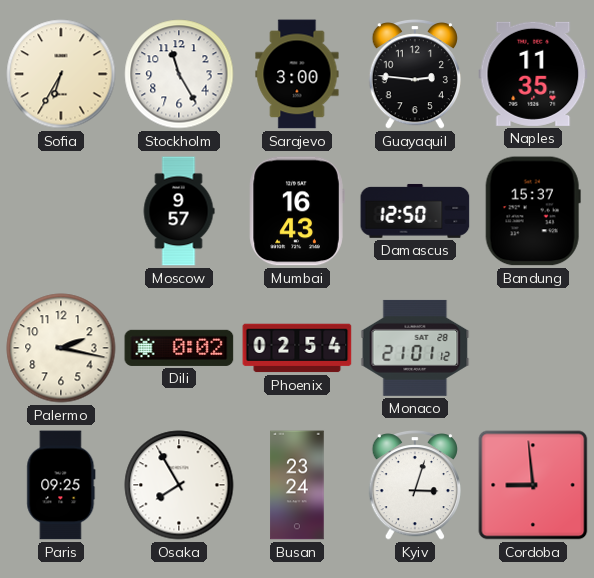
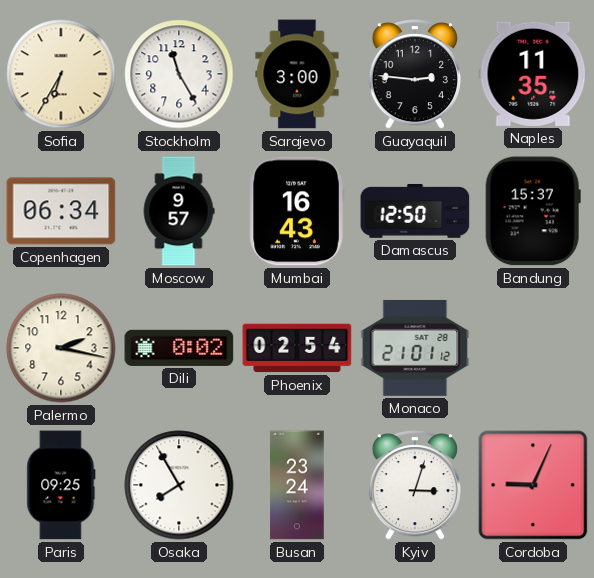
Copenhagen: none -> 06:34
Cordoba: 8:59 -> 9:04
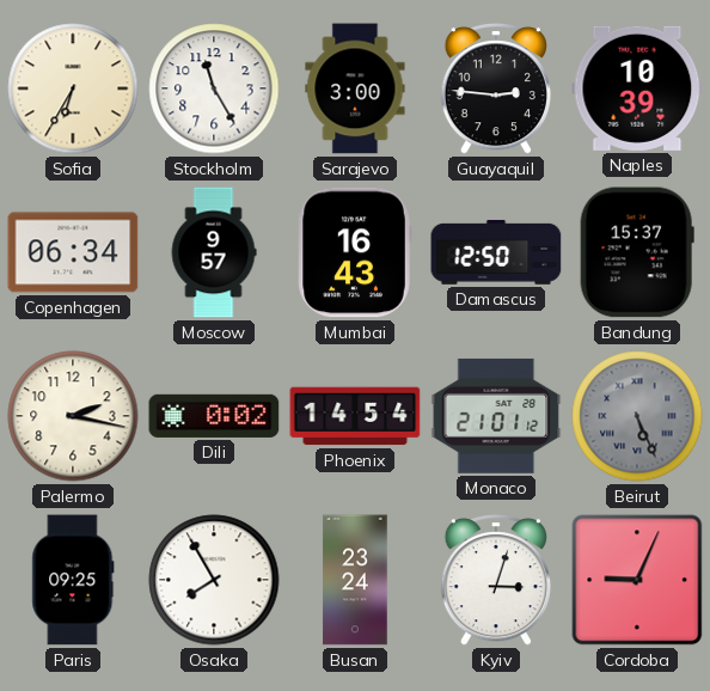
Naples: 11:35 -> 10:39
Phoenix: 02:54 -> 14:54
Beirut: none -> 5:26
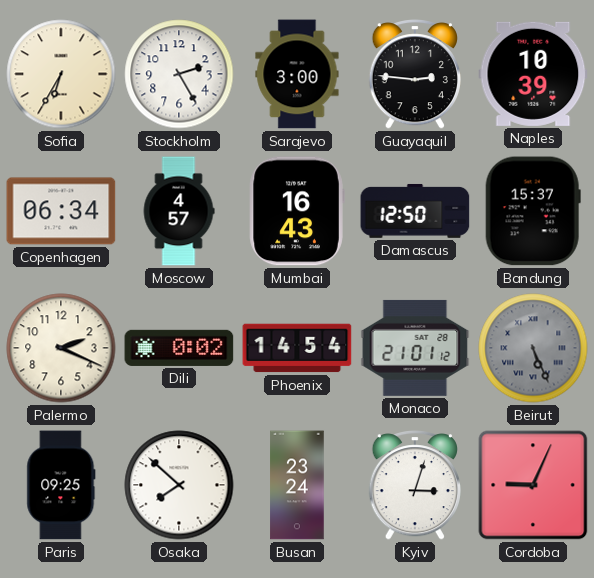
Stockholm: 11:25 -> 2:25
Moscow: 9:57 -> 4:57
Palermo: 2:17 -> 2:19
Osaka: 7:55 -> 7:52
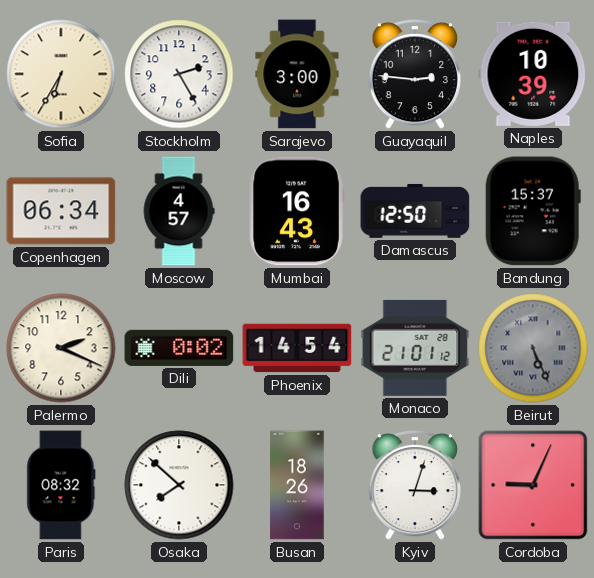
Paris: 09:25 -> 08:32
Busan: 23:24 -> 18:26
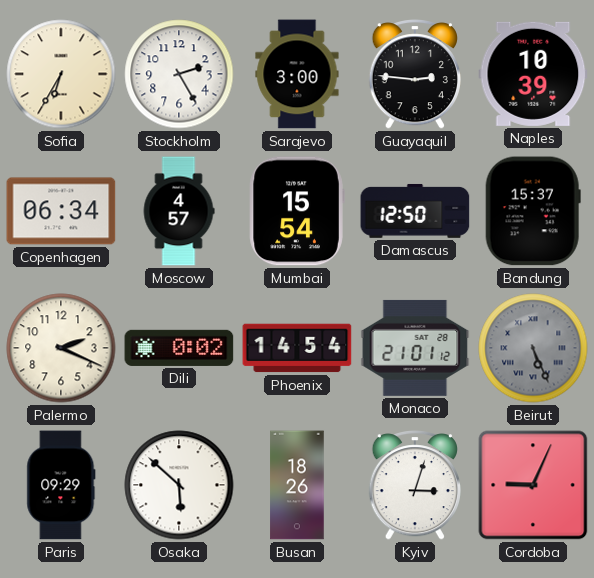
Mumbai: 16:43 -> 15:54
Paris: 08:32 -> 09:29
Osaka: 7:52 -> 5:52
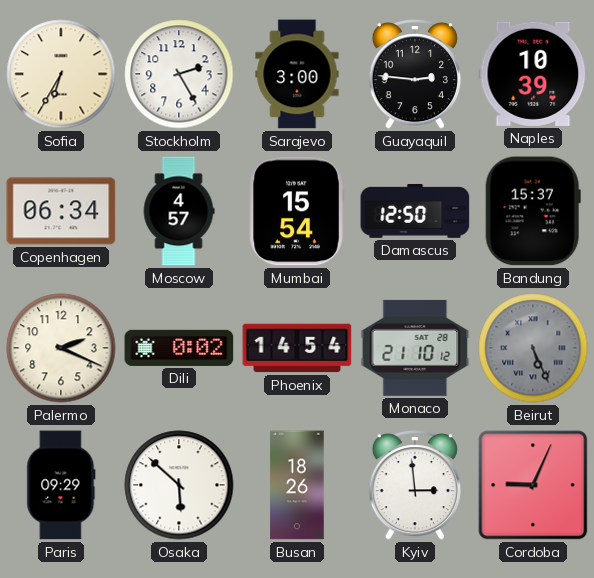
Monaco: 21:01 -> 21:10
Kyiv: 3:03 -> 2:59
